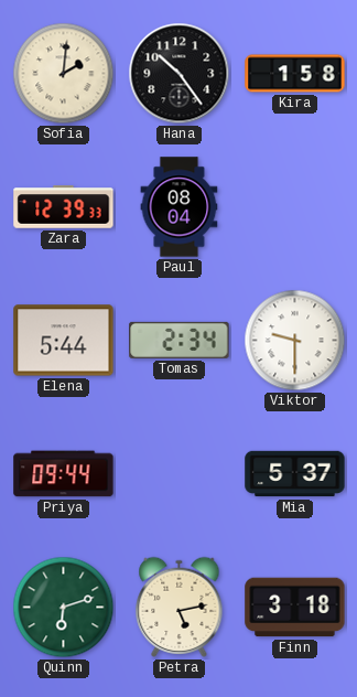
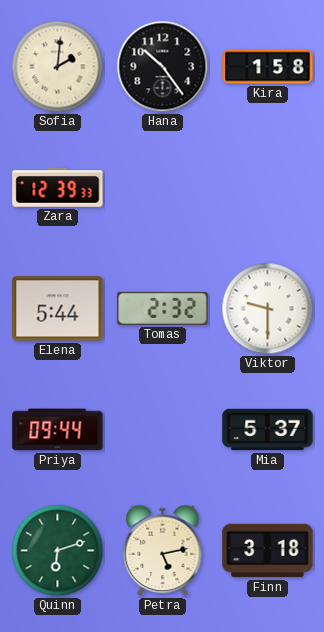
Paul: 08:04 -> none
Tomas: 2:34 -> 2:32
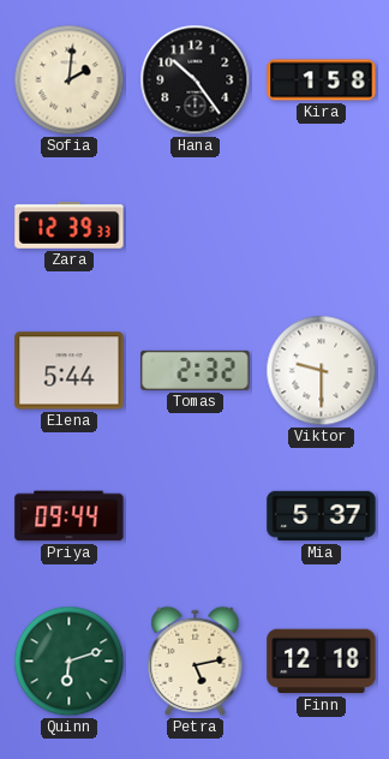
Finn: 3:18 -> 12:18
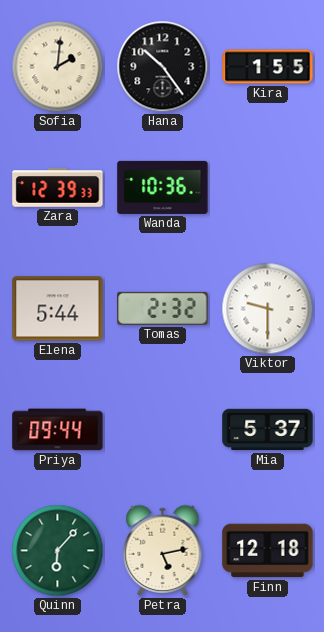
Kira: 1:58 -> 1:55
Wanda: none -> 10:36
Quinn: 6:12 -> 6:07
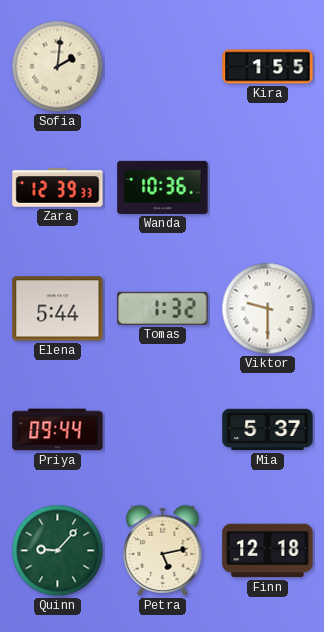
Hana: 10:24 -> none
Tomas: 2:32 -> 1:32
Quinn: 6:07 -> 9:07
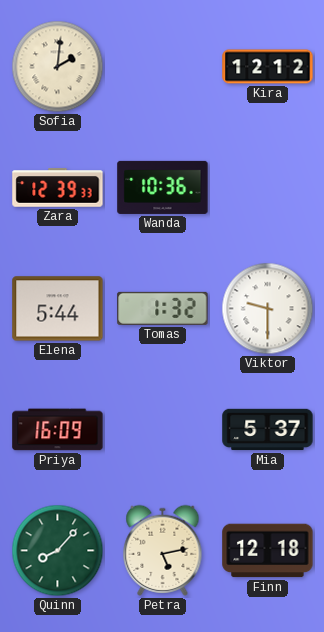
Kira: 1:55 -> 12:12
Priya: 09:44 -> 16:09
Quinn: 9:07 -> 8:07
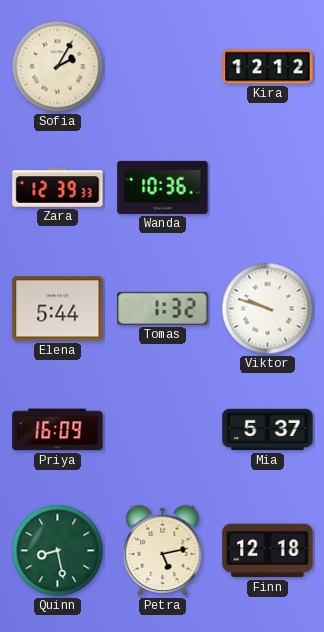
Sofia: 2:01 -> 2:05
Viktor: 9:30 -> 9:48
Quinn: 8:07 -> 8:28
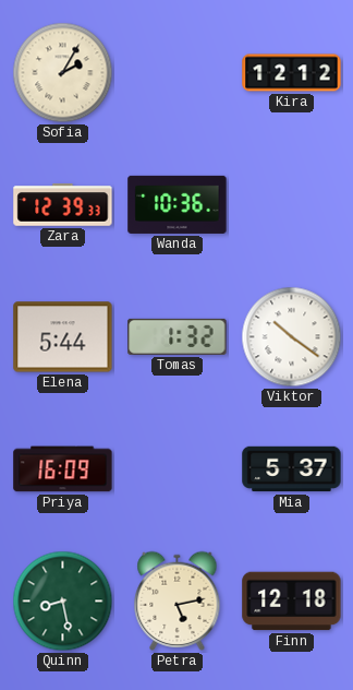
Viktor: 9:48 -> 10:21
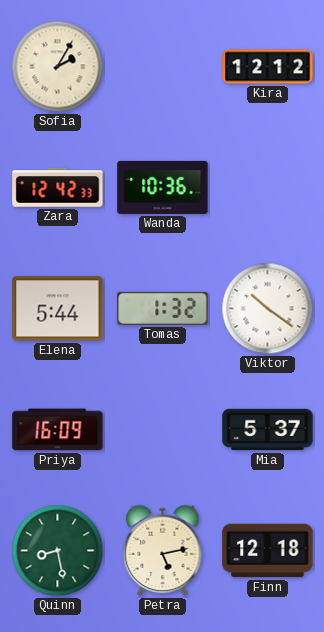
Zara: 12:39 -> 12:42
